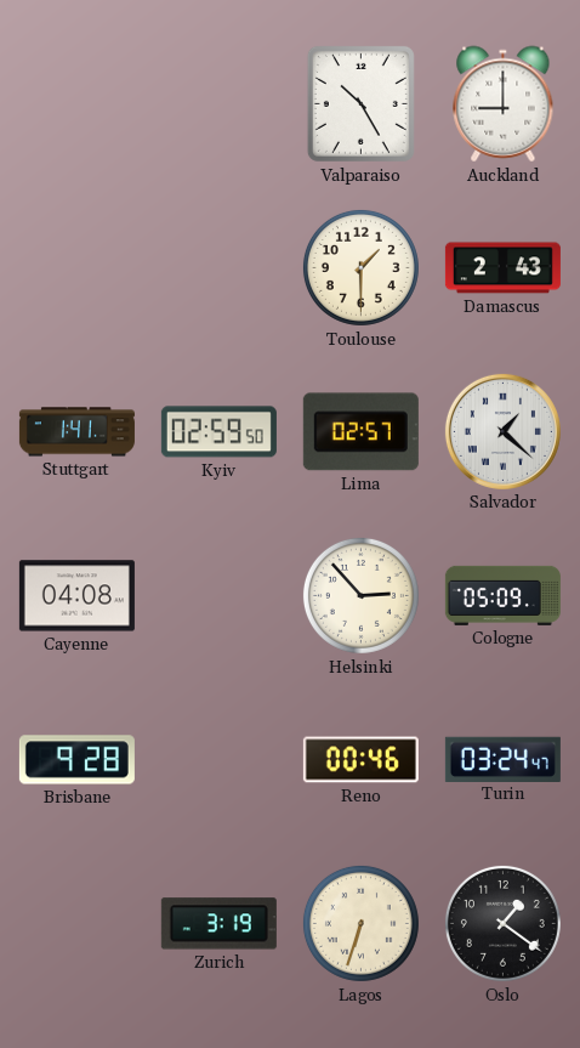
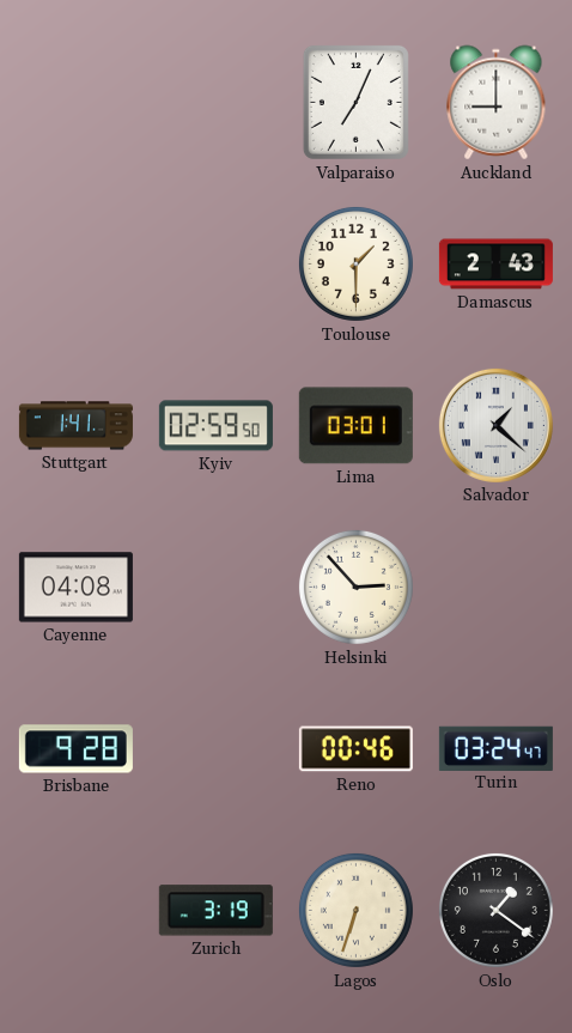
Valparaiso: 10:25 -> 7:04
Lima: 02:57 -> 03:01
Cologne: 05:09 -> none
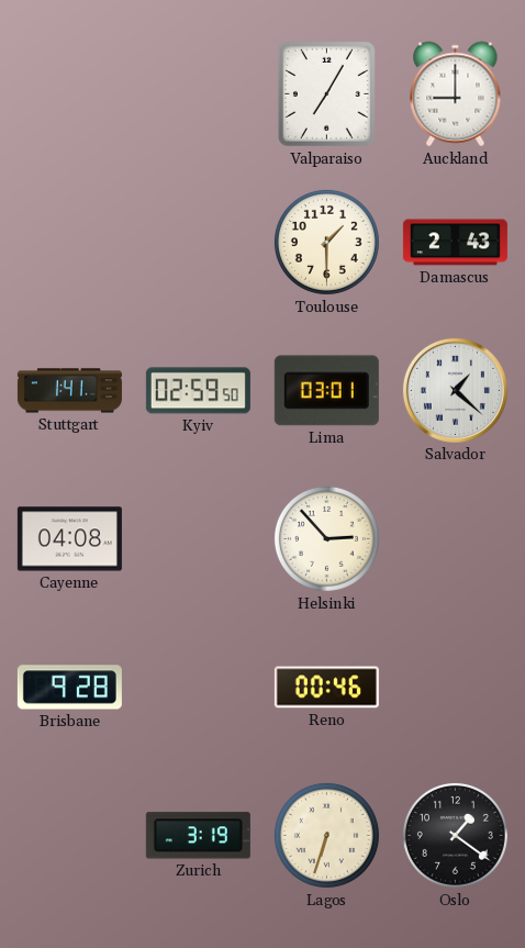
Valparaiso: 7:04 -> 7:05
Turin: 03:24 -> none
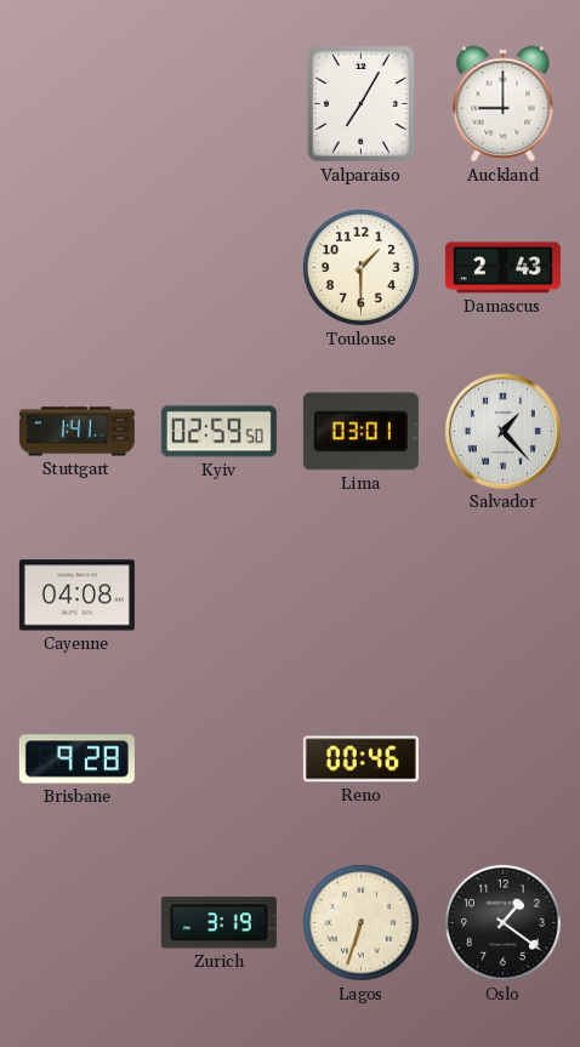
Salvador: 1:22 -> 1:23
Helsinki: 2:53 -> none
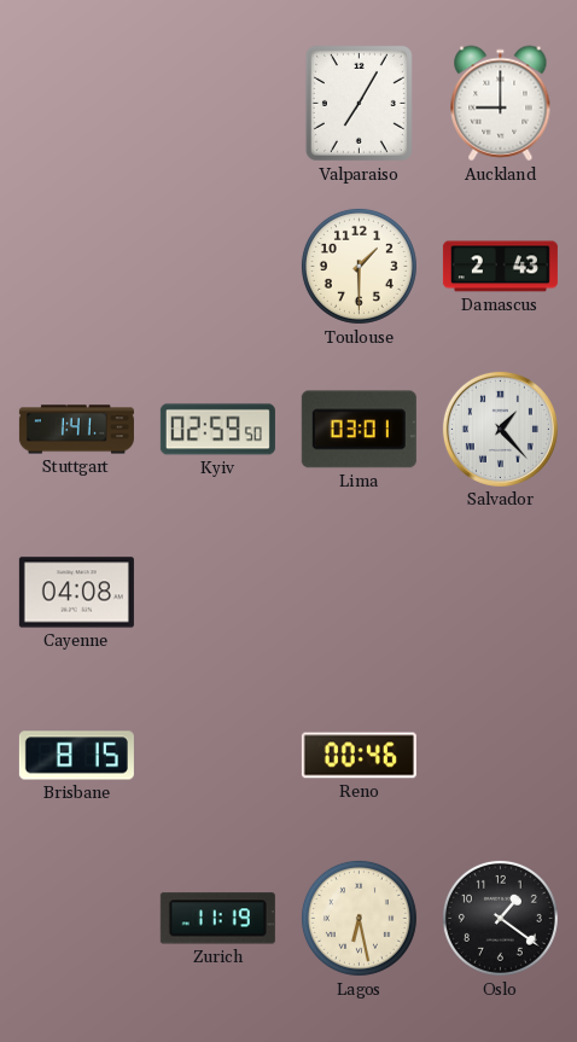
Brisbane: 9:28 -> 8:15
Zurich: 3:19 -> 11:19
Lagos: 6:33 -> 6:28
